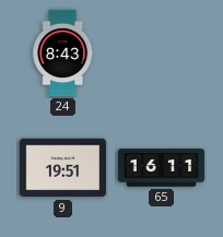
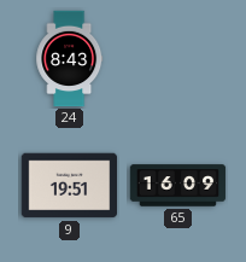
65: 16:11 -> 16:09
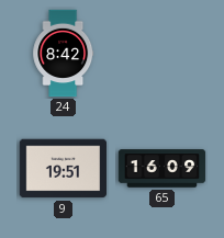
24: 8:43 -> 8:42
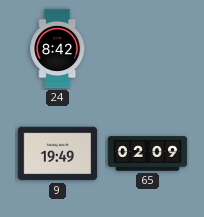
9: 19:51 -> 19:49
65: 16:09 -> 02:09
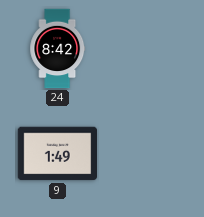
9: 19:49 -> 1:49
65: 02:09 -> none
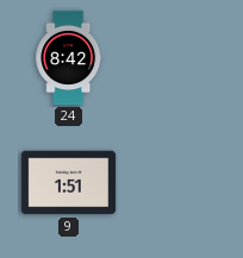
9: 1:49 -> 1:51
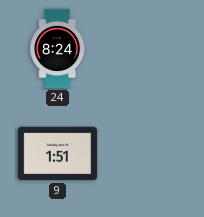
24: 8:42 -> 8:24
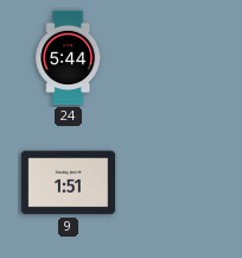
24: 8:24 -> 5:44
